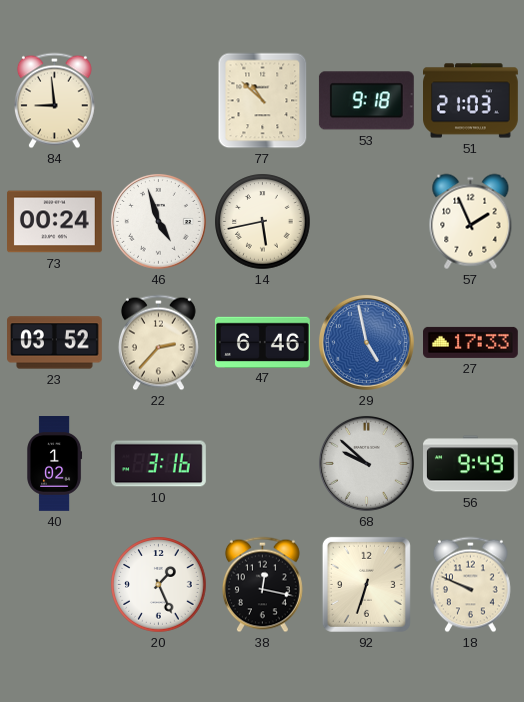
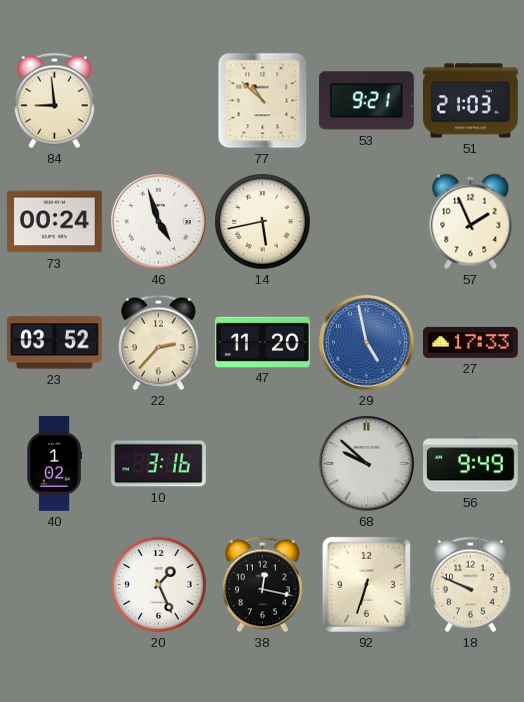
53: 9:18 -> 9:21
47: 6:46 -> 11:20
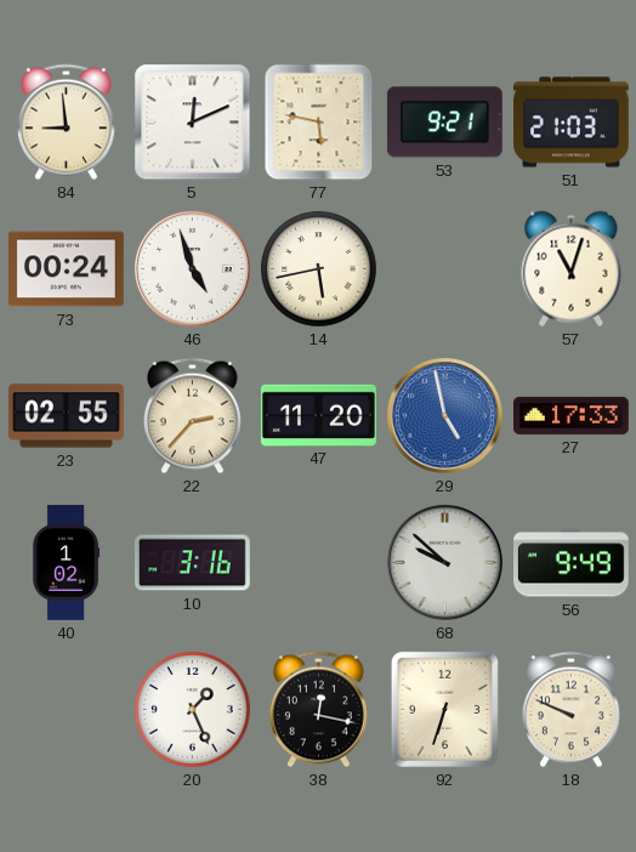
5: none -> 12:11
77: 10:52 -> 5:47
57: 1:56 -> 11:03
23: 03:52 -> 02:55
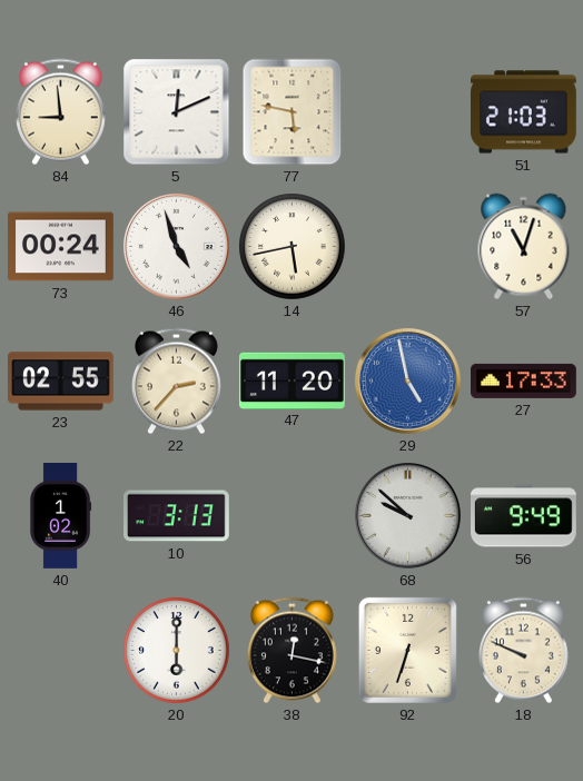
53: 9:21 -> none
10: 3:16 -> 3:13
20: 1:26 -> 6:00
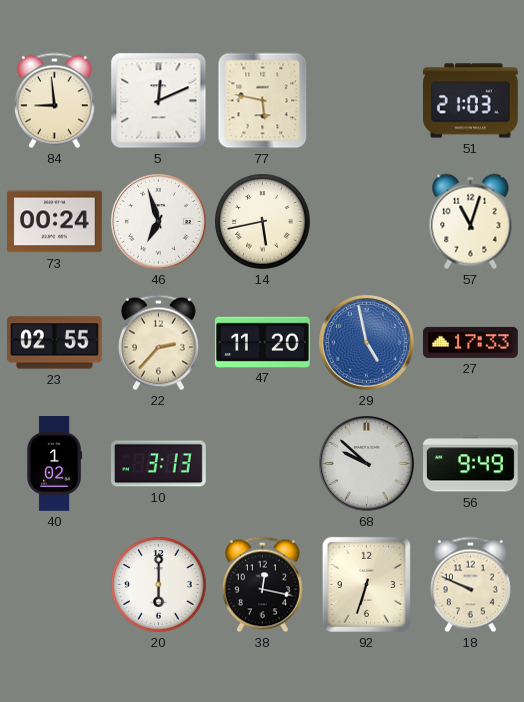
46: 4:57 -> 6:57
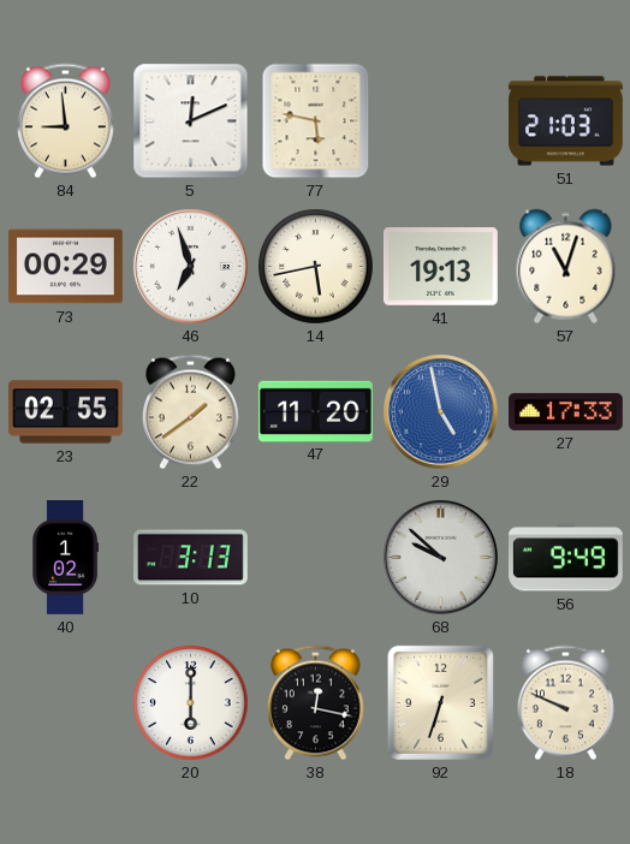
73: 00:24 -> 00:29
41: none -> 19:13
22: 2:37 -> 1:39
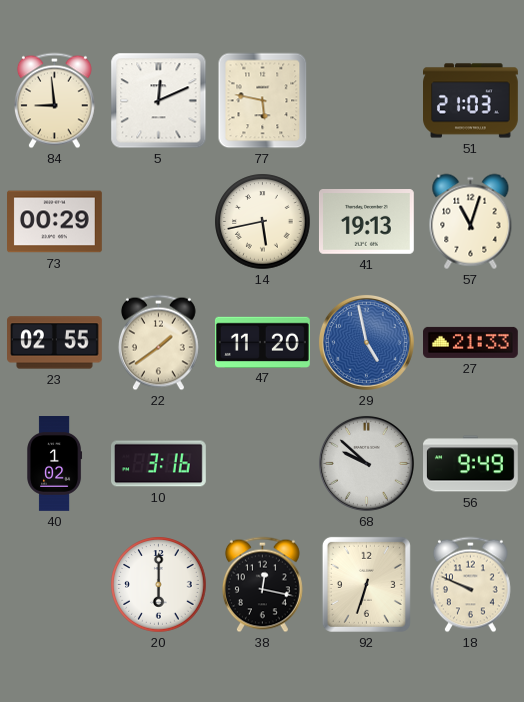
46: 6:57 -> none
27: 17:33 -> 21:33
10: 3:13 -> 3:16
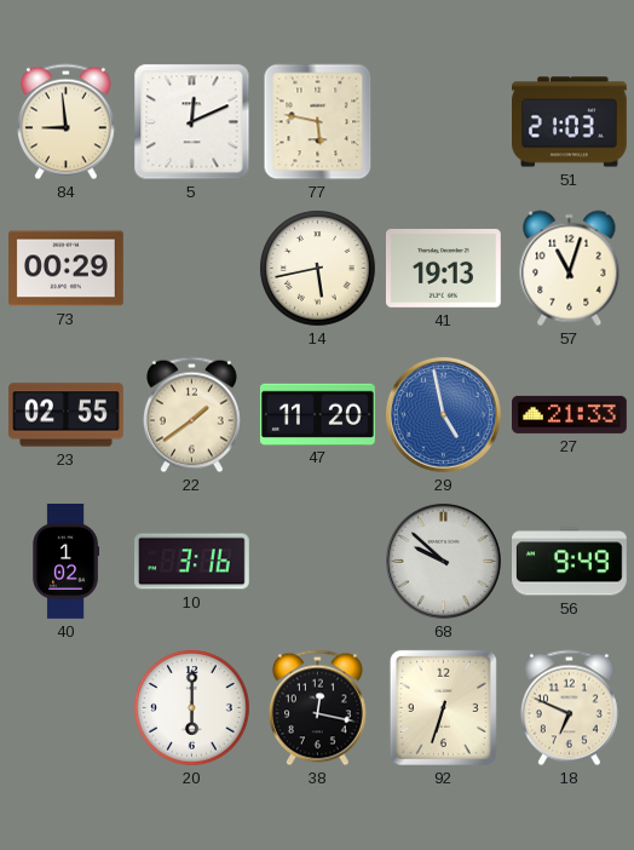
18: 9:49 -> 6:49
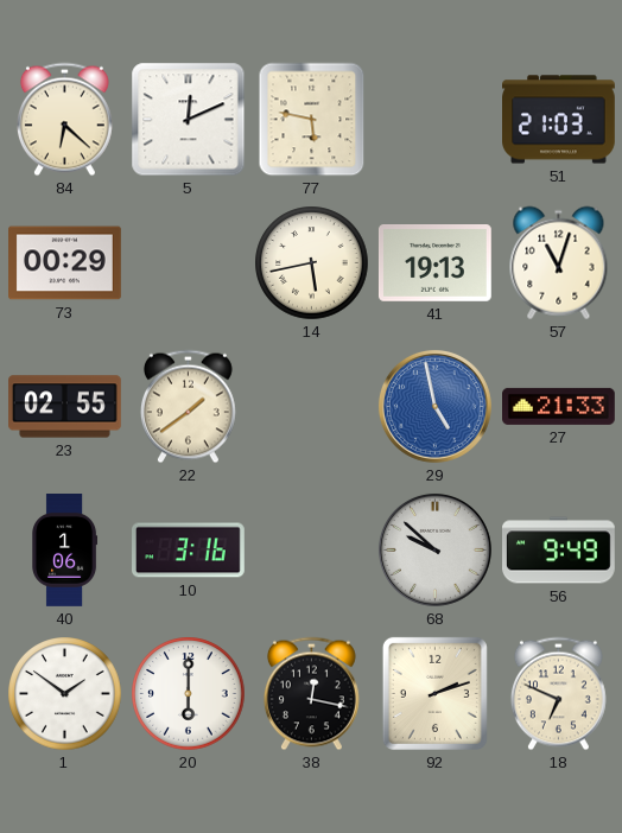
84: 8:59 -> 6:22
47: 11:20 -> none
40: 1:02 -> 1:06
1: none -> 1:51
92: 6:33 -> 2:12
